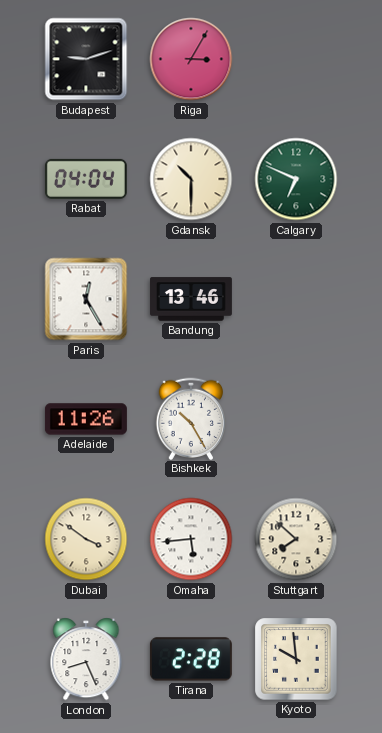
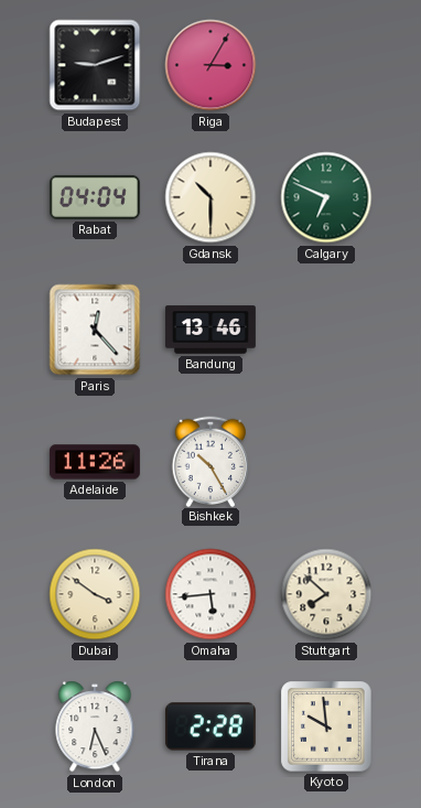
Paris: 12:25 -> 12:23
London: 8:26 -> 6:26
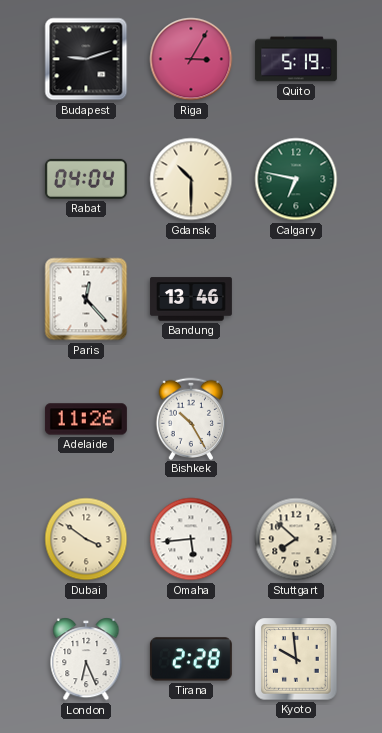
Quito: none -> 5:19
Calgary: 6:49 -> 6:47
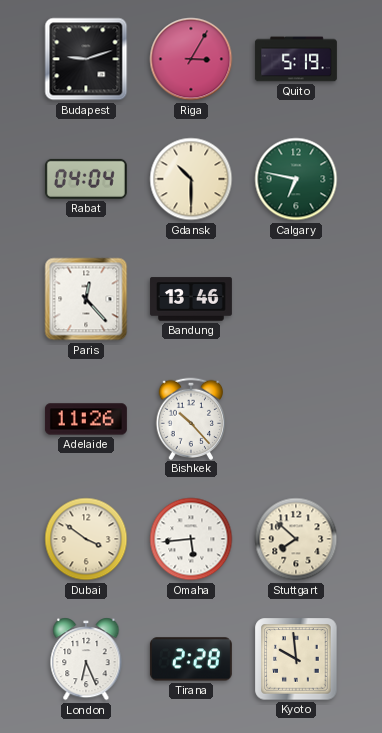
Bishkek: 10:25 -> 10:23
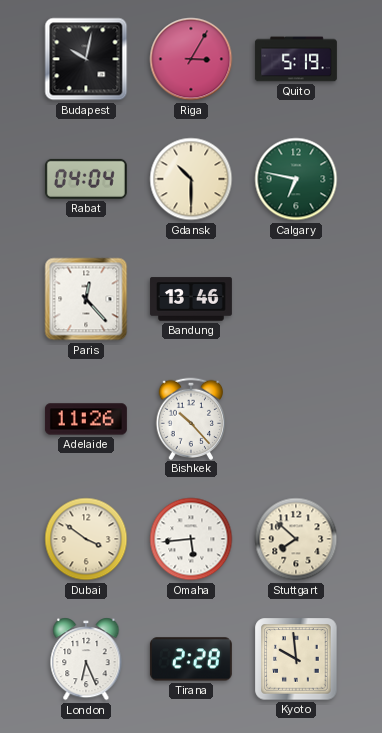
Budapest: 9:12 -> 10:02
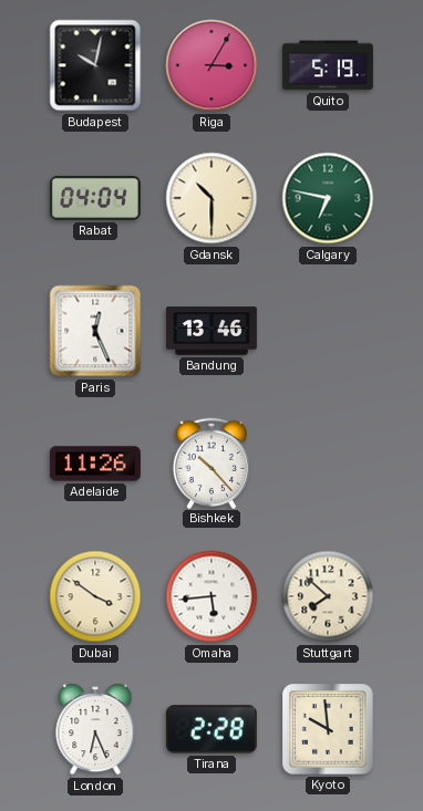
Paris: 12:23 -> 12:26
